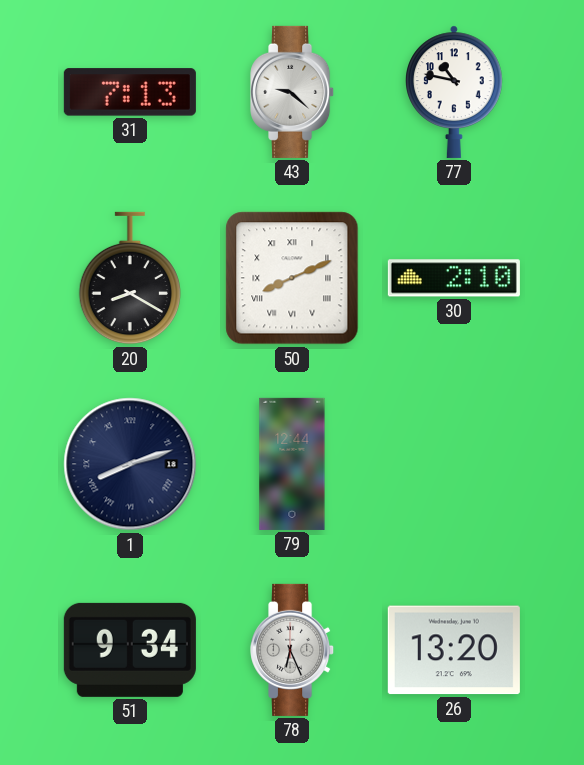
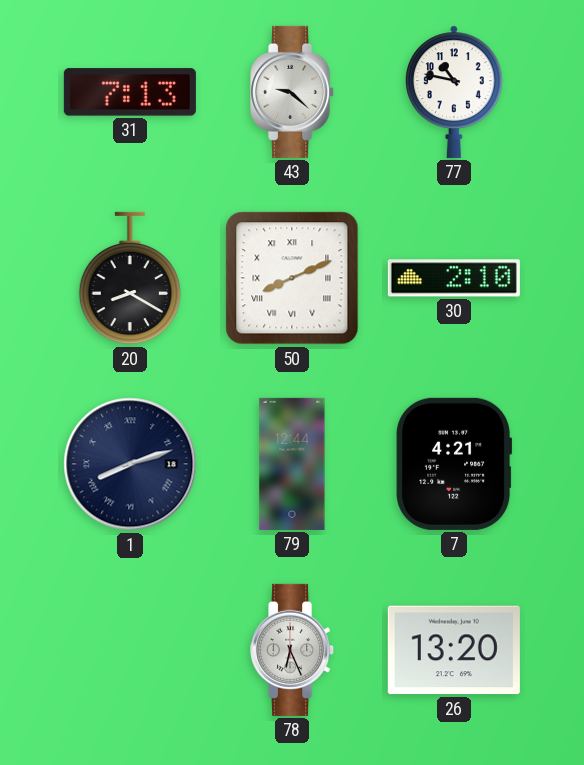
7: none -> 4:21
51: 9:34 -> none
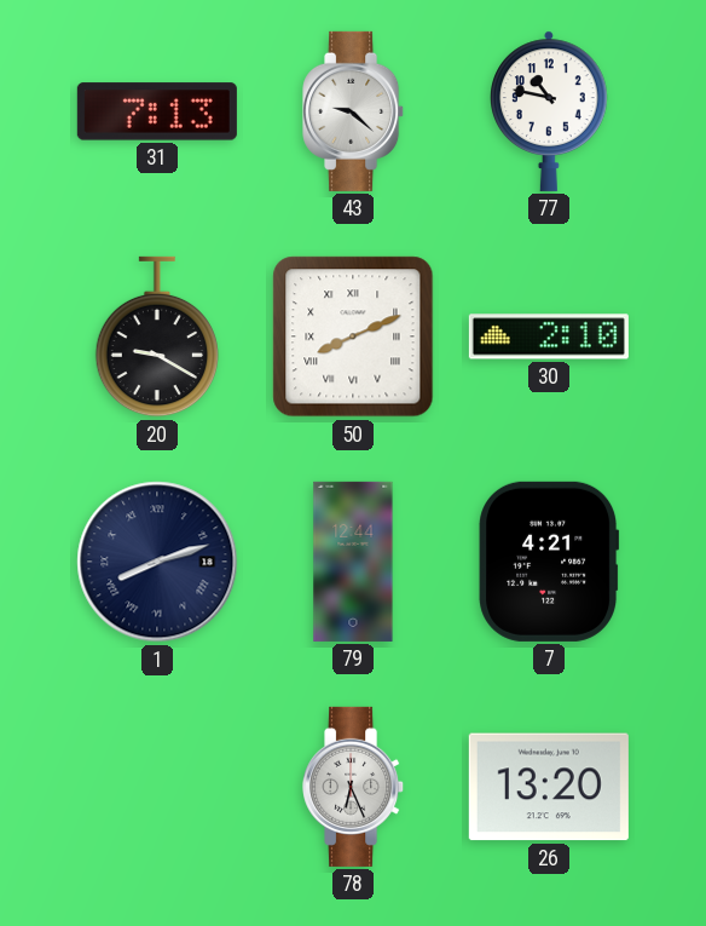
20: 8:20 -> 9:20
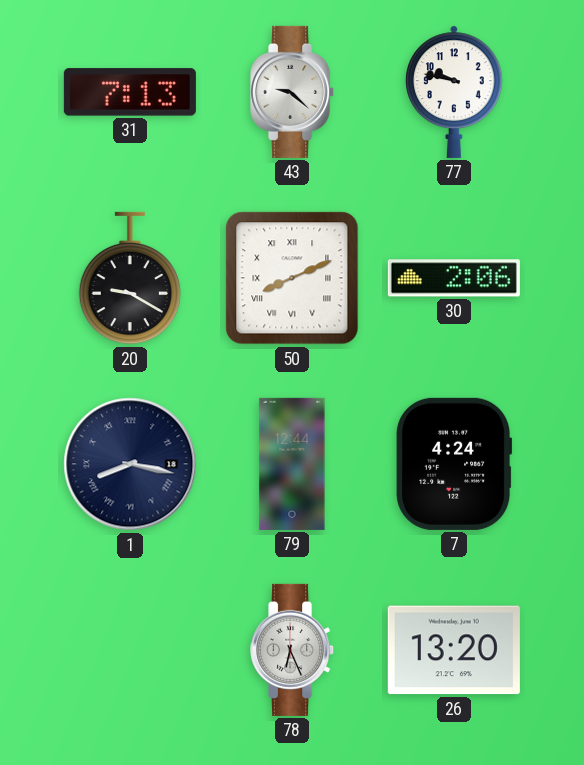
77: 10:47 -> 9:47
30: 2:10 -> 2:06
1: 8:12 -> 8:17
7: 4:21 -> 4:24
